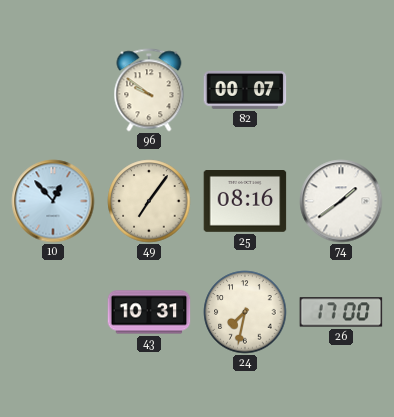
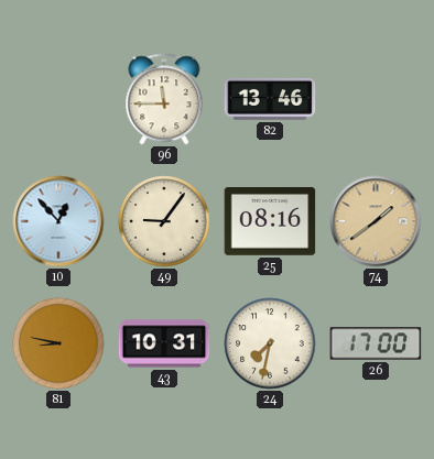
96: 9:51 -> 11:45
82: 00:07 -> 13:46
49: 7:06 -> 9:06
74 dial: white -> champagne
81: none -> 8:47
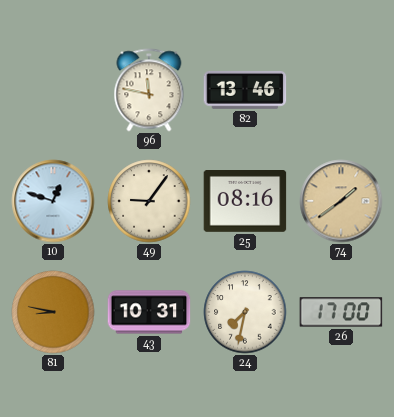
96: 11:45 -> 11:47
10: 12:53 -> 12:48
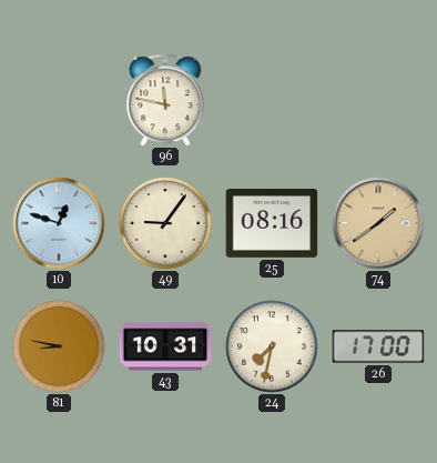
82: 13:46 -> none
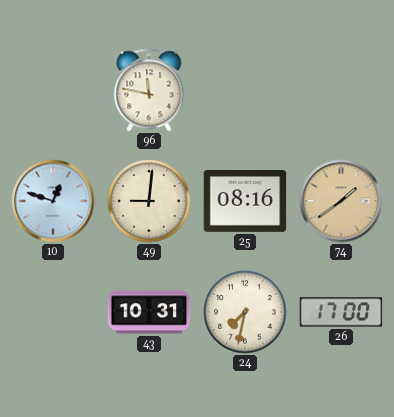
49: 9:06 -> 9:01
81: 8:47 -> none
